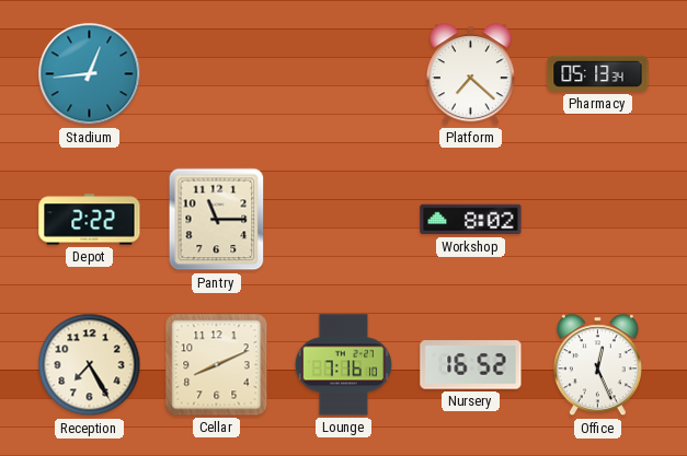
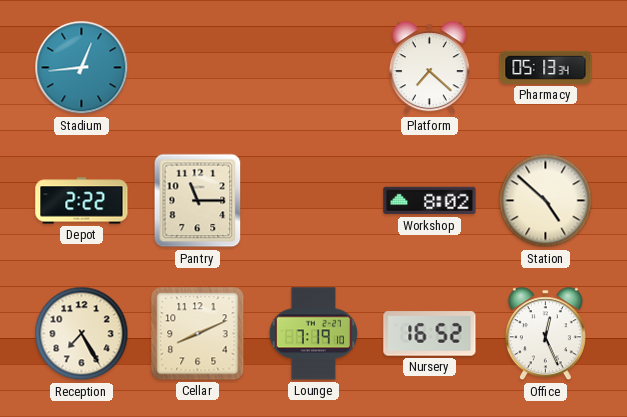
Station: none -> 4:52
Lounge: 7:16 -> 7:19
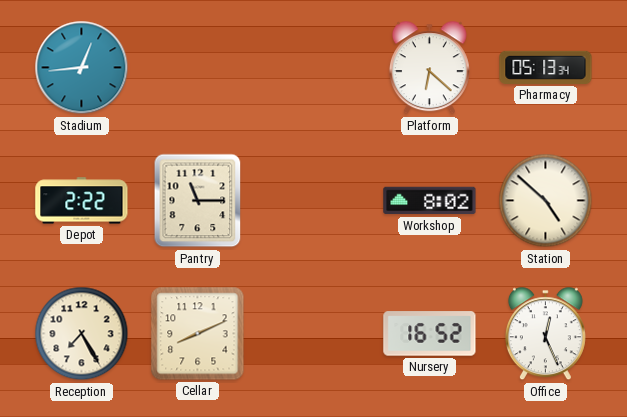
Platform: 7:22 -> 6:22
Lounge: 7:19 -> none
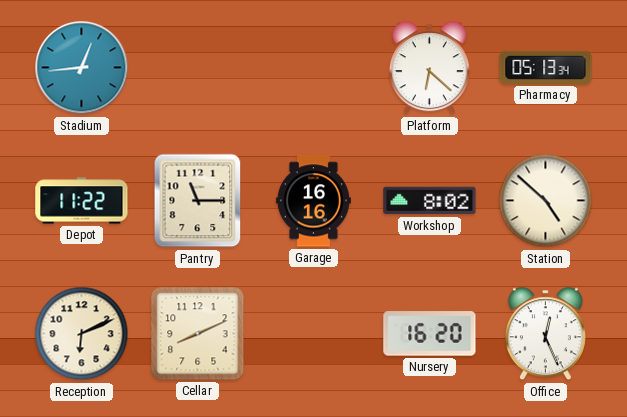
Depot: 2:22 -> 11:22
Garage: none -> 16:16
Reception: 7:25 -> 6:11
Nursery: 16:52 -> 16:20
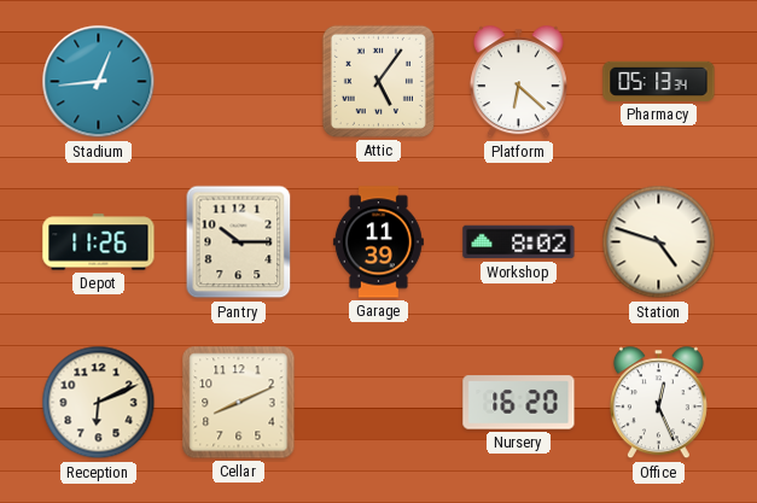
Attic: none -> 5:06
Depot: 11:22 -> 11:26
Pantry: 11:15 -> 10:15
Garage: 16:16 -> 11:39
Station: 4:52 -> 4:48
